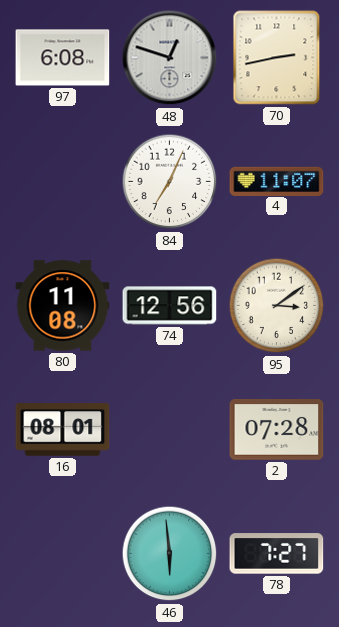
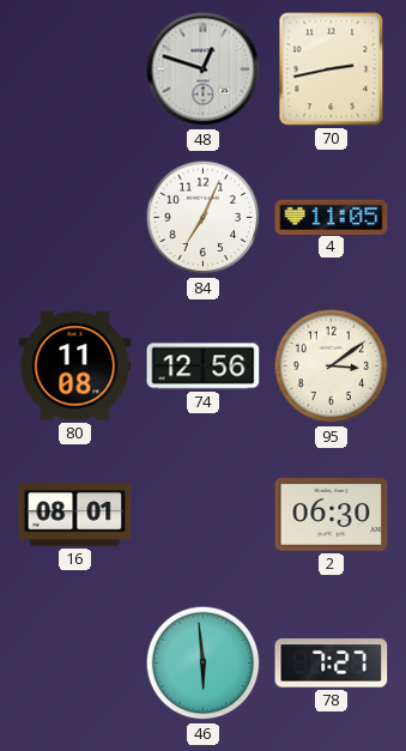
97: 6:08 -> none
4: 11:07 -> 11:05
2: 07:28 -> 06:30
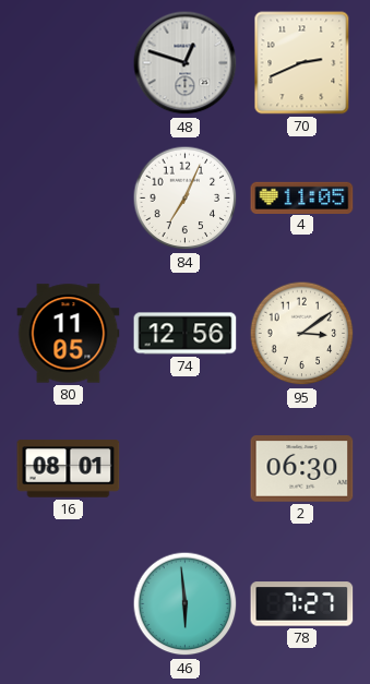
70: 2:43 -> 2:41
80: 11:08 -> 11:05
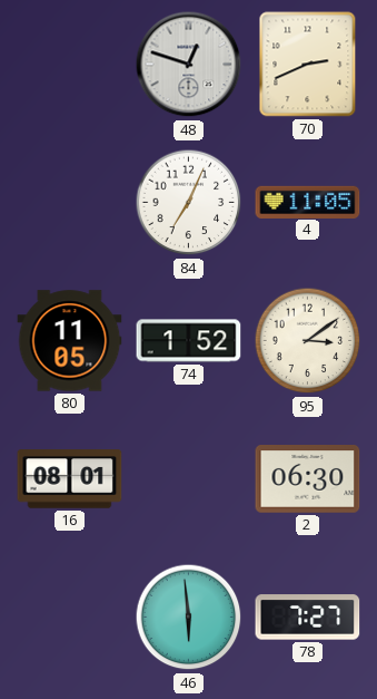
74: 12:56 -> 1:52
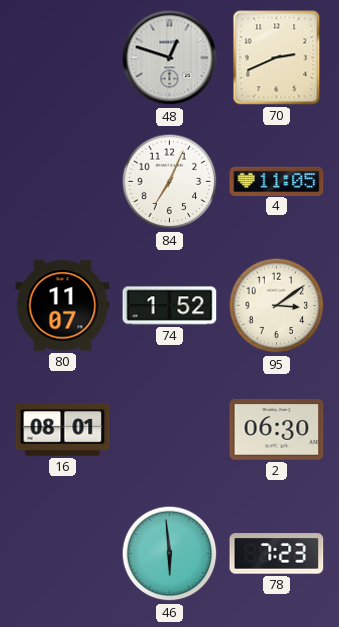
80: 11:05 -> 11:07
78: 7:27 -> 7:23
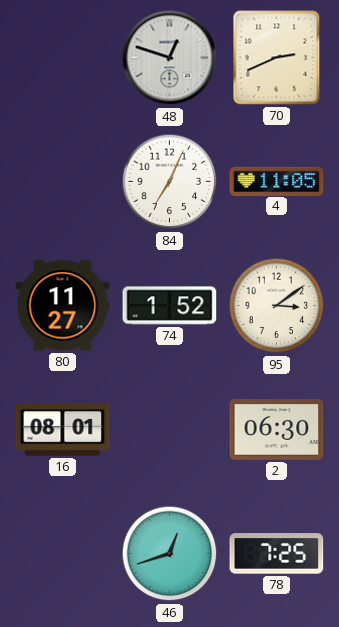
80: 11:07 -> 11:27
46: 5:59 -> 12:42
78: 7:23 -> 7:25
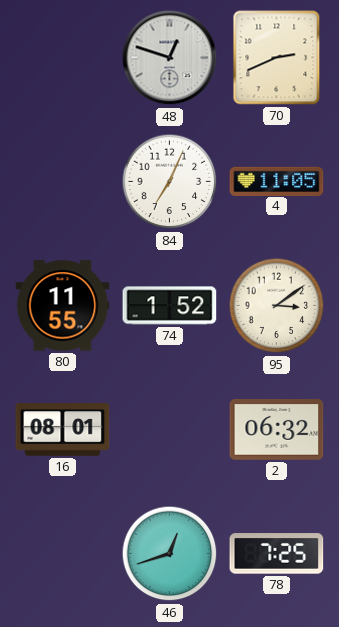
80: 11:27 -> 11:55
2: 06:30 -> 06:32
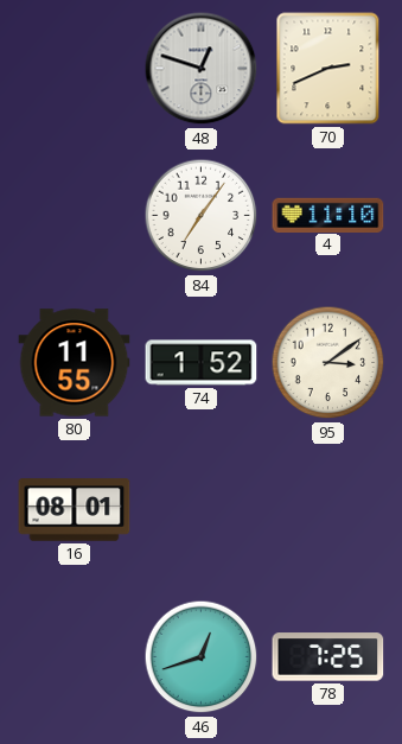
84: 7:04 -> 7:06
4: 11:05 -> 11:10
2: 06:32 -> none
